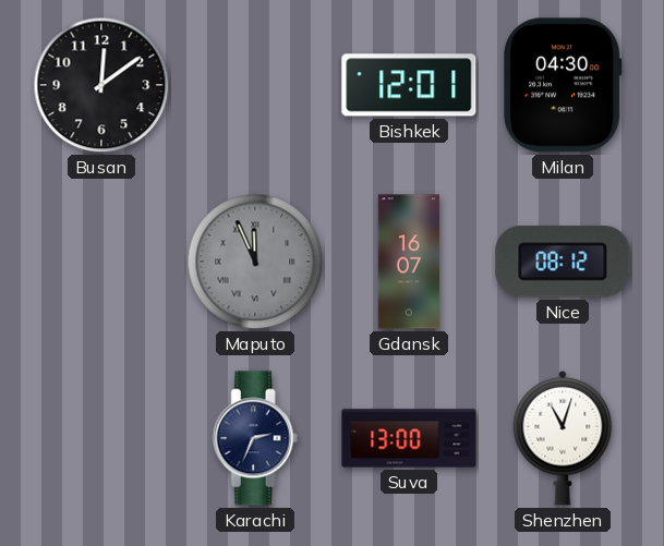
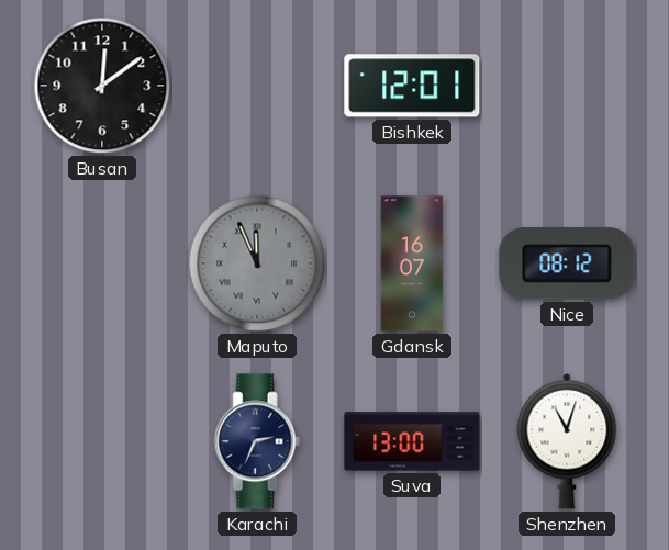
Milan: 04:30 -> none
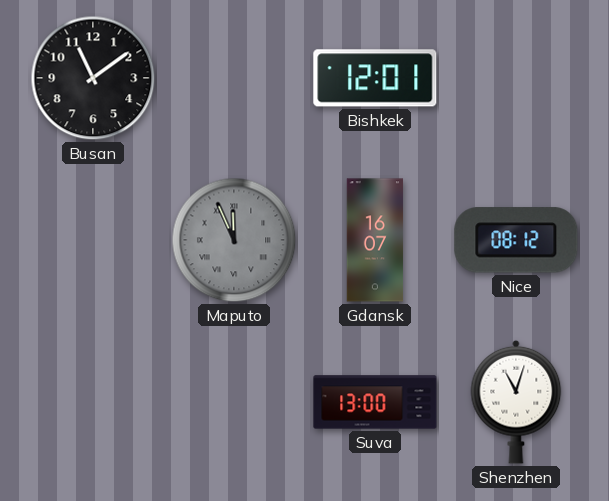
Busan: 12:09 -> 11:09
Karachi: 2:34 -> none
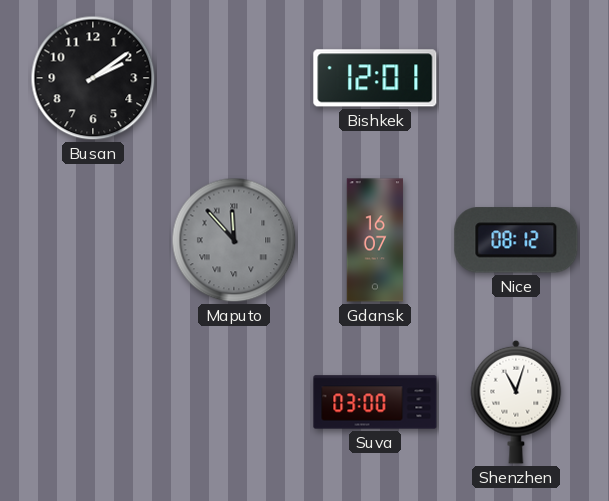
Busan: 11:09 -> 2:09
Maputo: 11:56 -> 11:53
Suva: 13:00 -> 03:00
